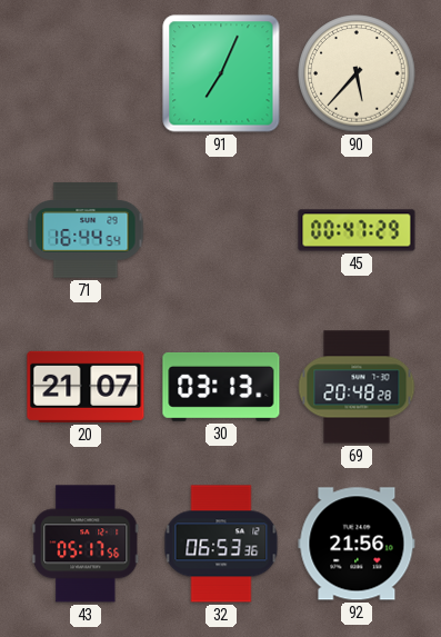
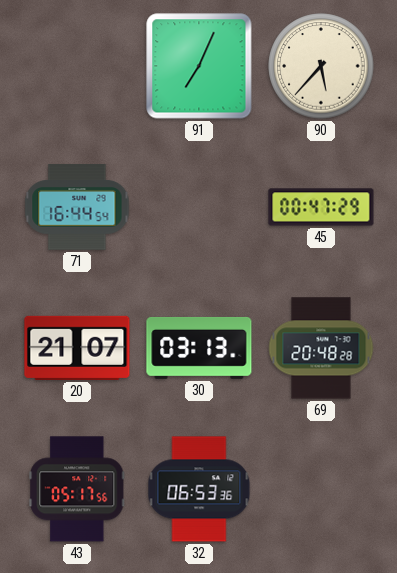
92: 21:56 -> none
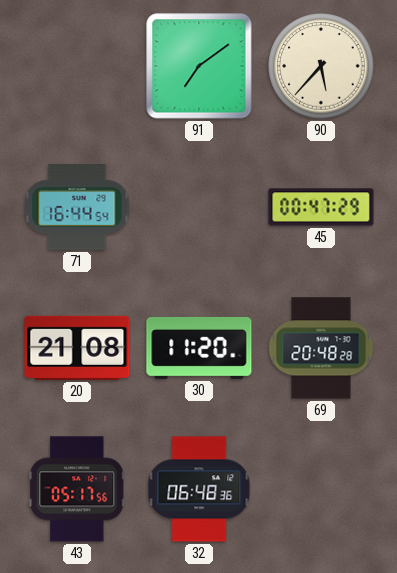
91: 7:04 -> 7:09
20: 21:07 -> 21:08
30: 03:13 -> 11:20
32: 06:53 -> 06:48
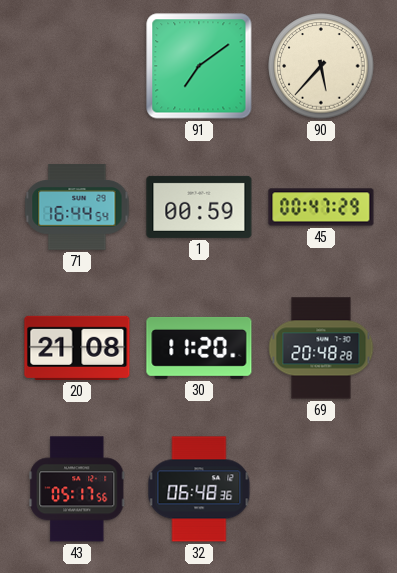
1: none -> 00:59
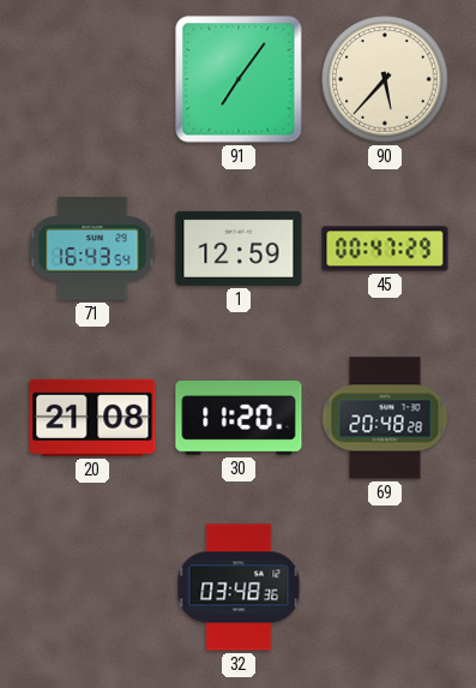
91: 7:09 -> 7:06
71: 16:44 -> 16:43
1: 00:59 -> 12:59
43: 05:17 -> none
32: 06:48 -> 03:48
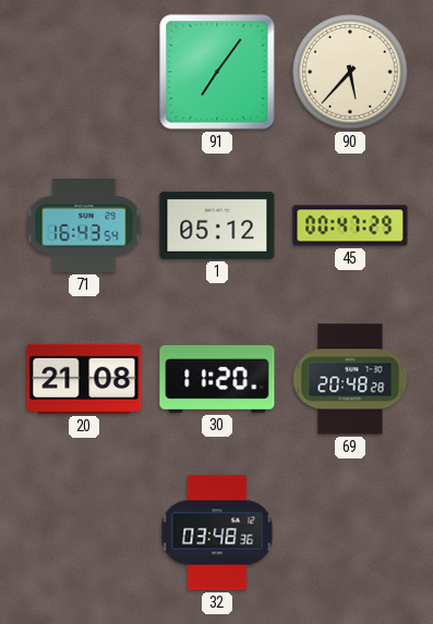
1: 12:59 -> 05:12
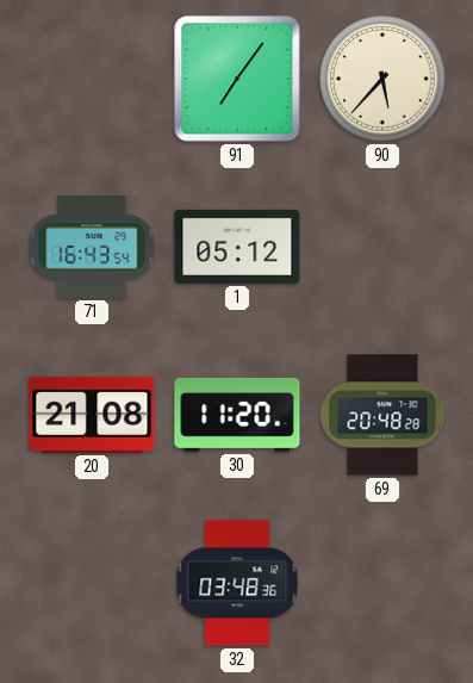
45: 00:47 -> none
